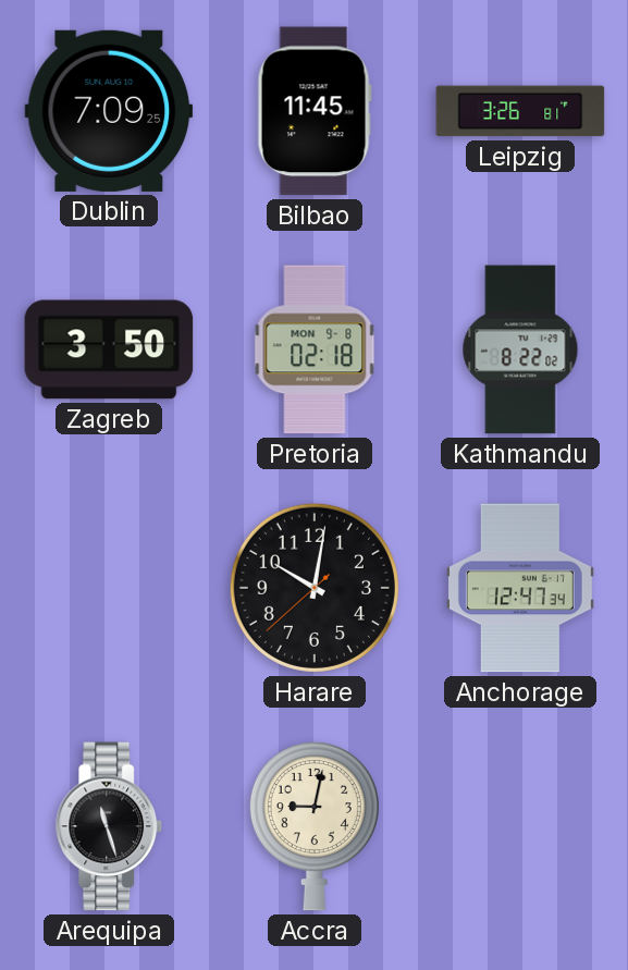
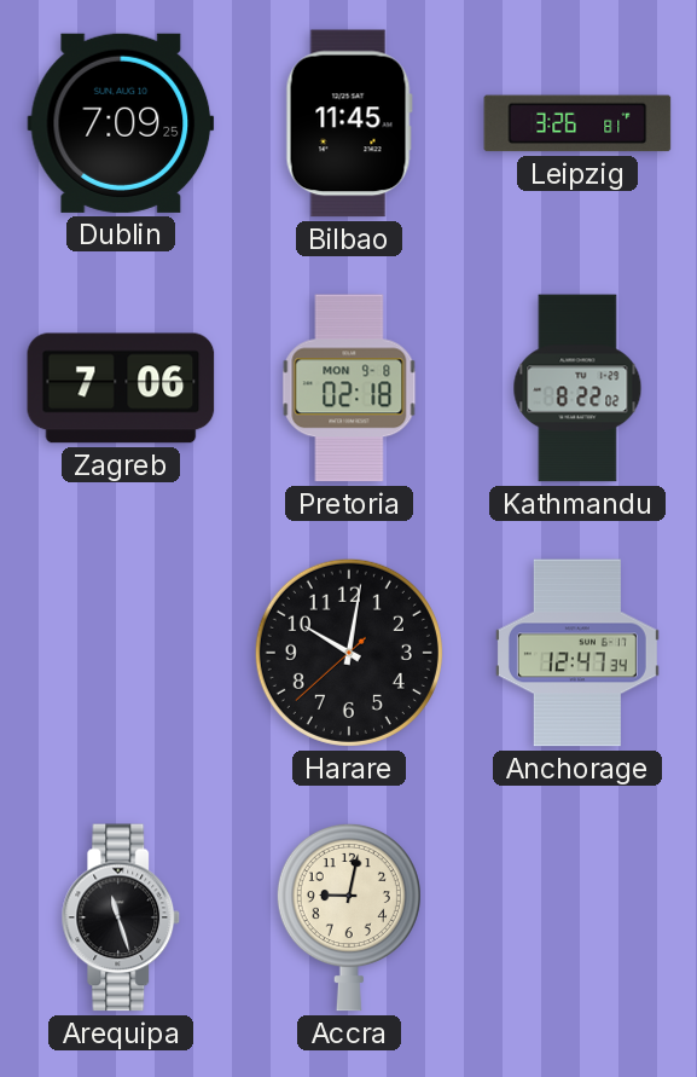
Zagreb: 3:50 -> 7:06
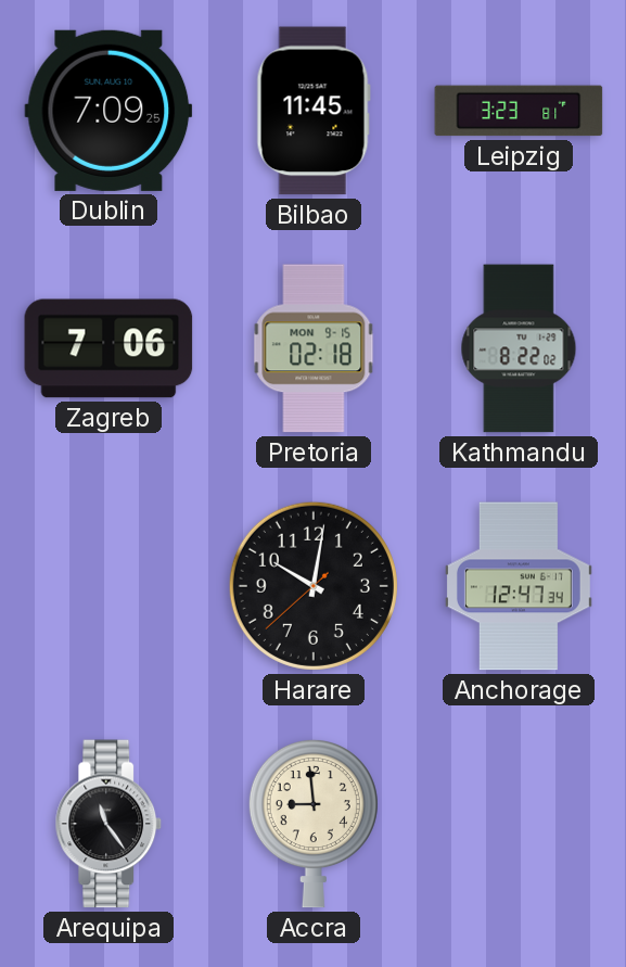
Leipzig: 3:26 -> 3:23
Pretoria date: MON 9-8 -> MON 9-15
Arequipa: 11:27 -> 11:24
Accra: 9:02 -> 8:59
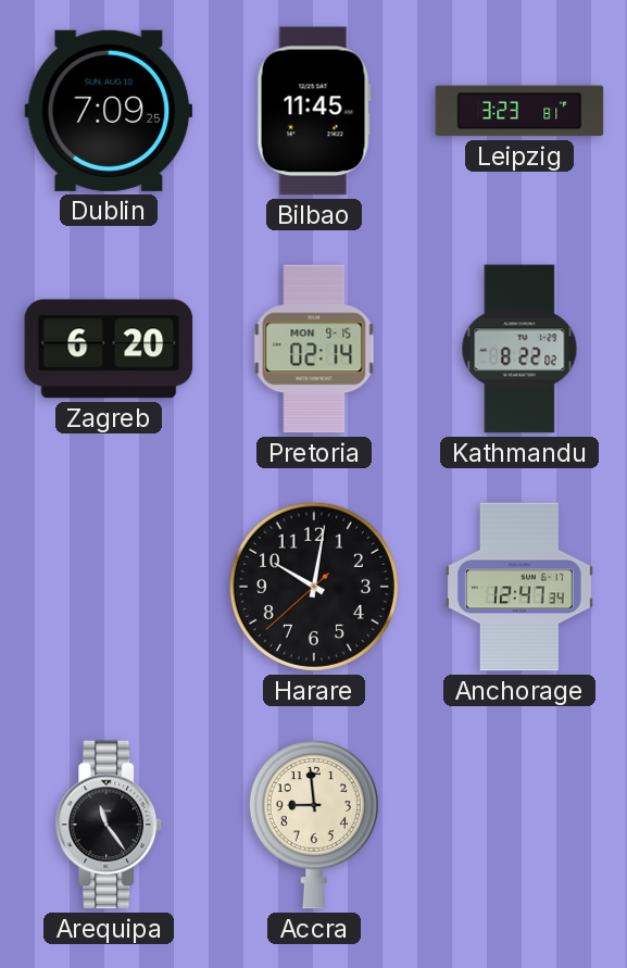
Zagreb: 7:06 -> 6:20
Pretoria: 02:18 -> 02:14
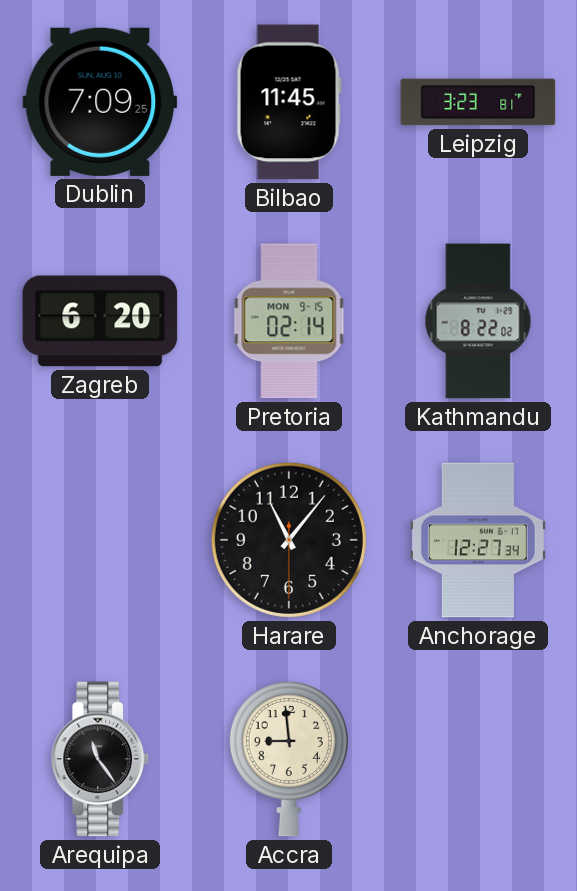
Harare: 10:01 -> 11:06
Anchorage: 12:47 -> 12:27
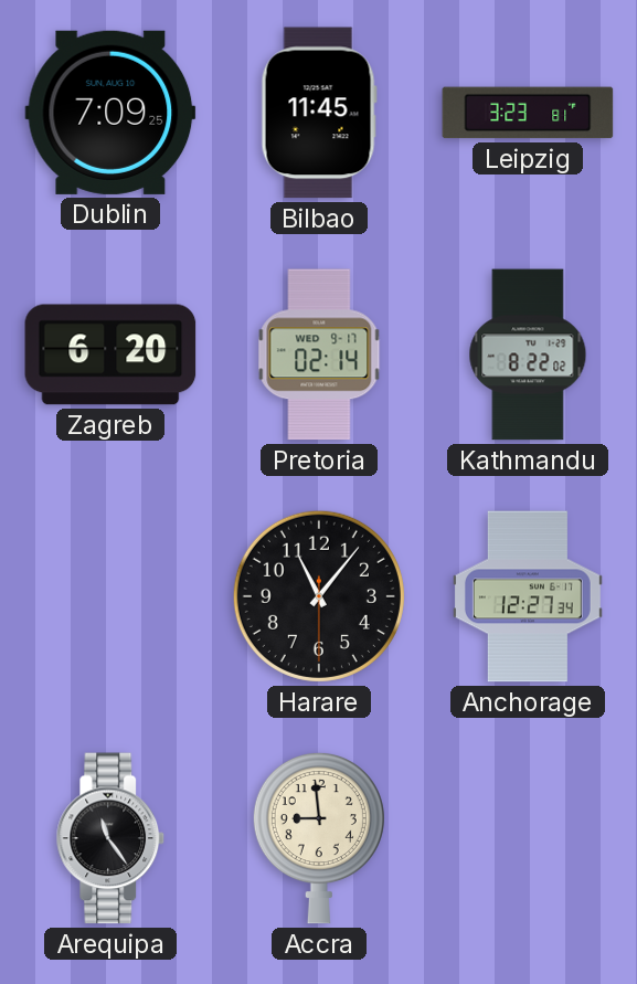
Pretoria date: MON 9-15 -> WED 9-17
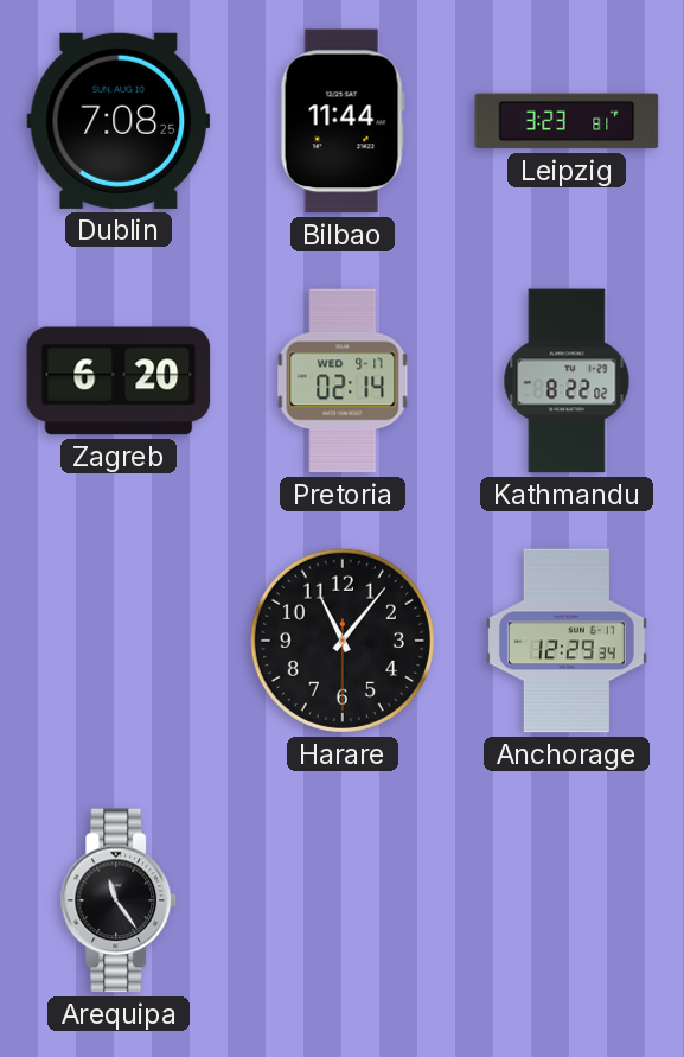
Dublin: 7:09 -> 7:08
Bilbao: 11:45 -> 11:44
Anchorage: 12:27 -> 12:29
Accra: 8:59 -> none
